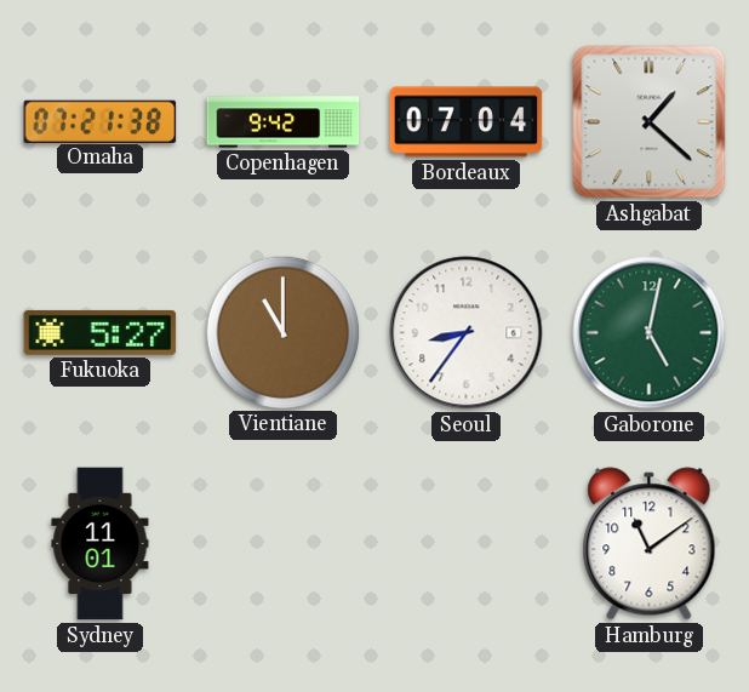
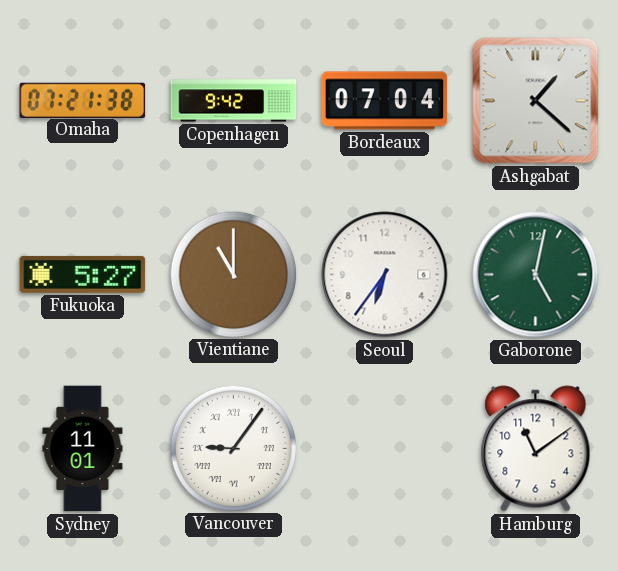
Seoul: 8:36 -> 6:36
Vancouver: none -> 9:06
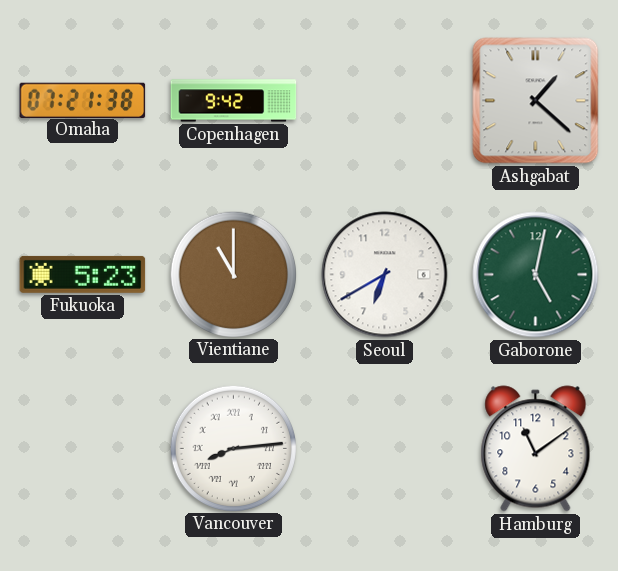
Bordeaux: 07:04 -> none
Fukuoka: 5:27 -> 5:23
Seoul: 6:36 -> 6:40
Sydney: 11:01 -> none
Vancouver: 9:06 -> 8:14
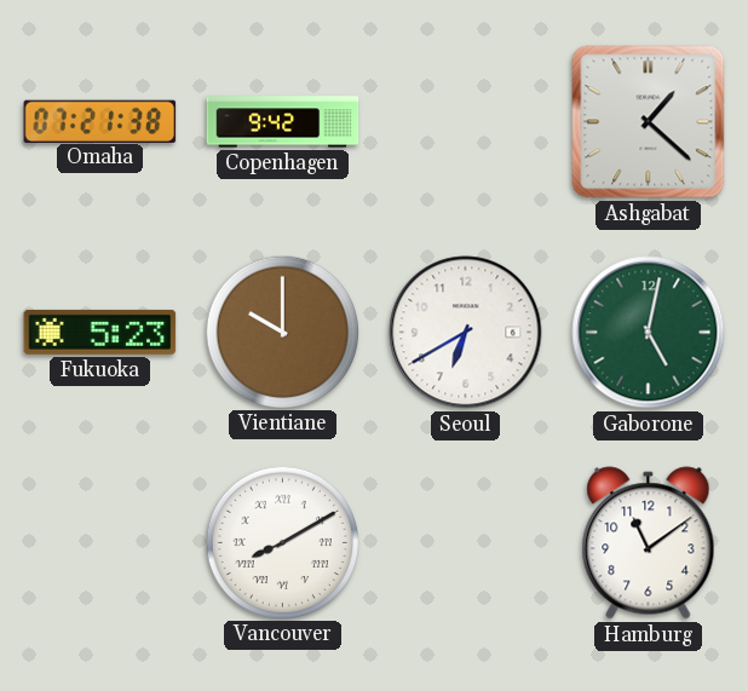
Vientiane: 11:00 -> 10:00
Vancouver: 8:14 -> 8:10
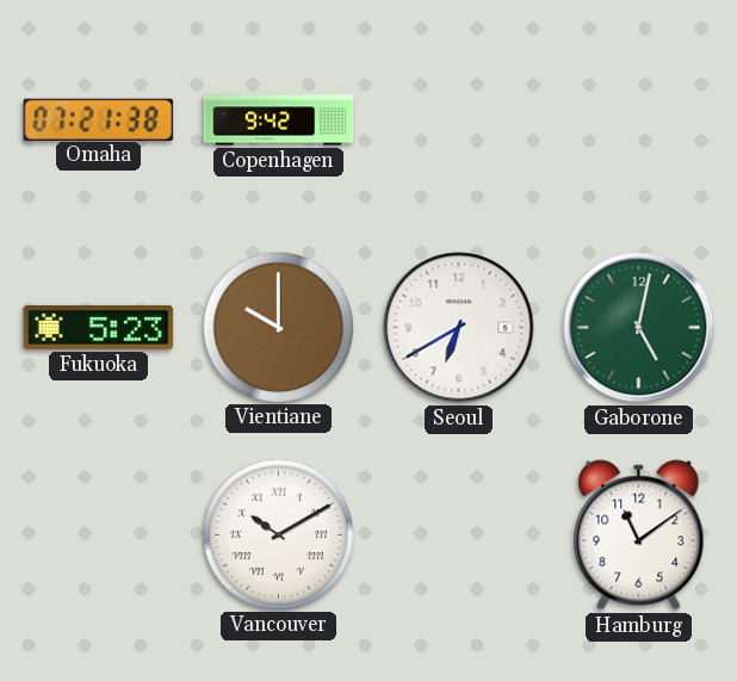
Ashgabat: 1:22 -> none
Vancouver: 8:10 -> 10:10
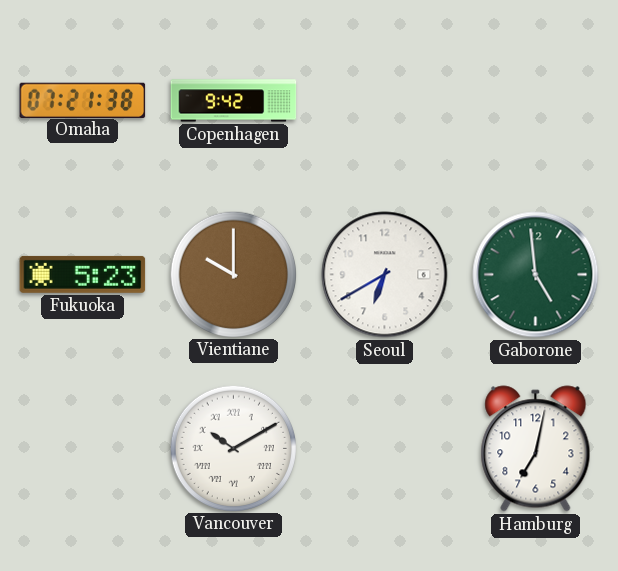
Gaborone: 5:02 -> 4:59
Hamburg: 11:09 -> 7:02
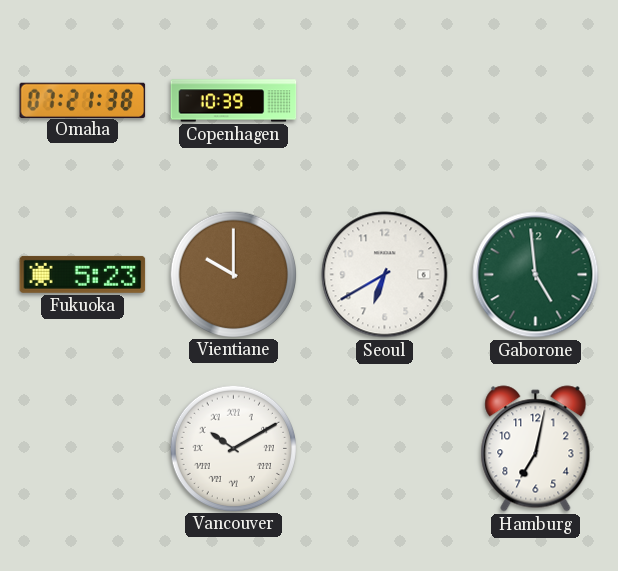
Copenhagen: 9:42 -> 10:39
